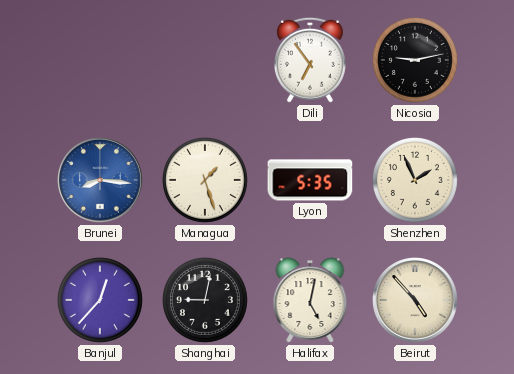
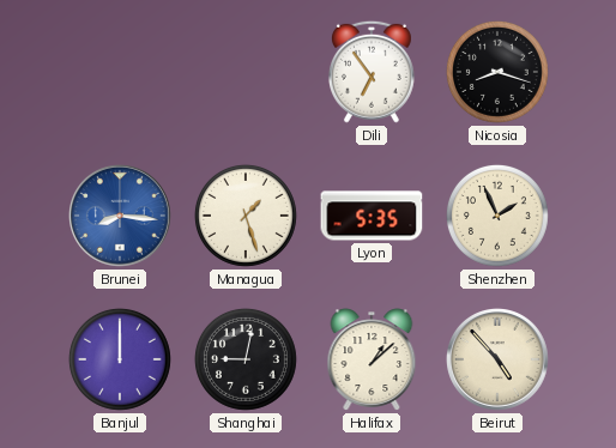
Nicosia: 9:13 -> 8:18
Banjul: 12:37 -> 12:00
Halifax: 5:02 -> 1:08
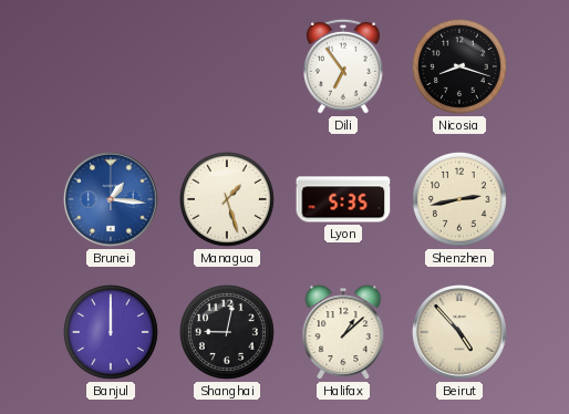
Brunei: 8:16 -> 1:16
Shenzhen: 1:56 -> 2:43
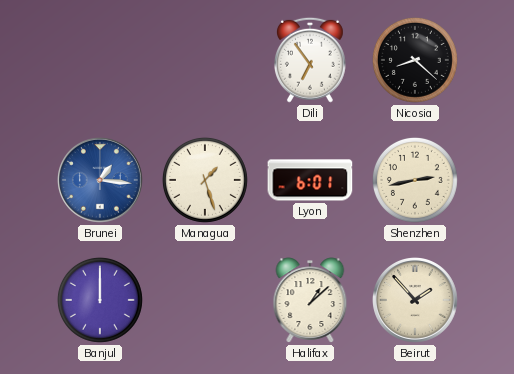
Nicosia: 8:18 -> 8:22
Lyon: 5:35 -> 6:01
Shanghai: 9:02 -> none
Beirut: 4:53 -> 1:53
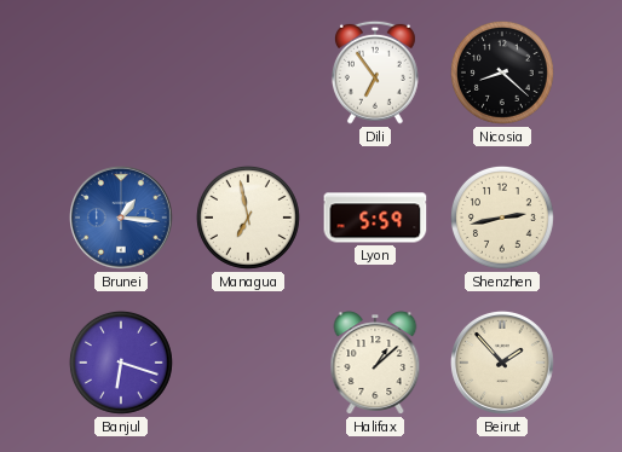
Managua: 1:27 -> 6:58
Lyon: 6:01 -> 5:59
Banjul: 12:00 -> 6:18
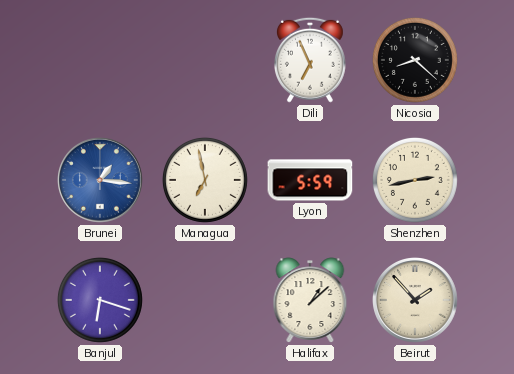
Dili: 6:54 -> 6:56
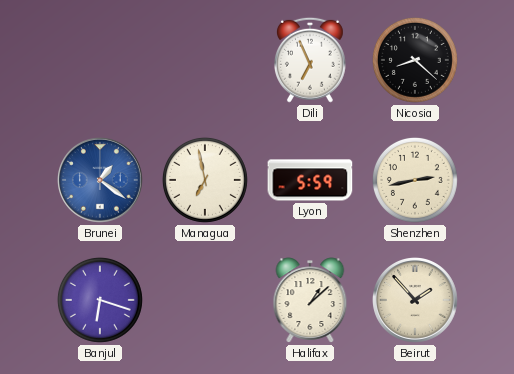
Brunei: 1:16 -> 1:21
